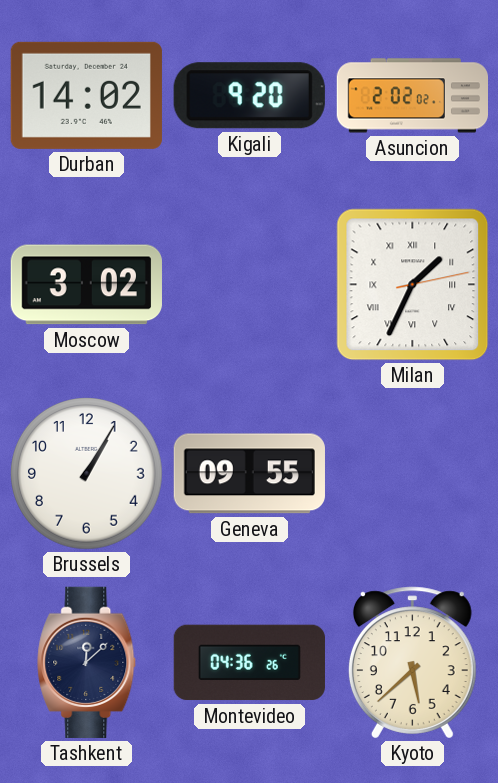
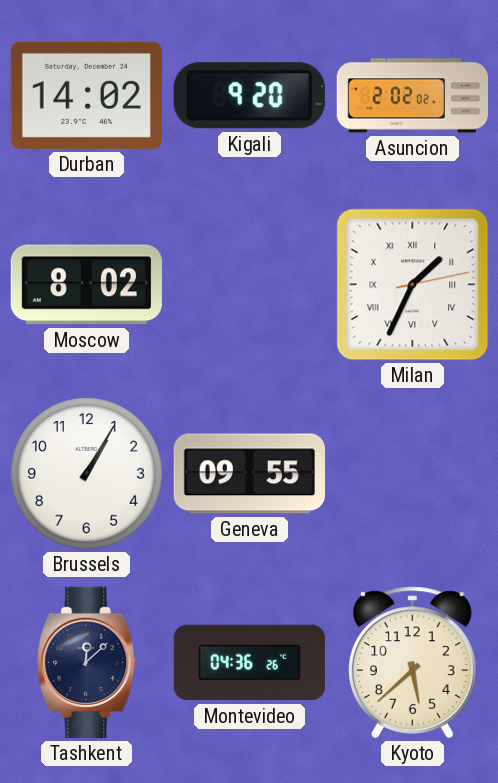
Moscow: 3:02 -> 8:02
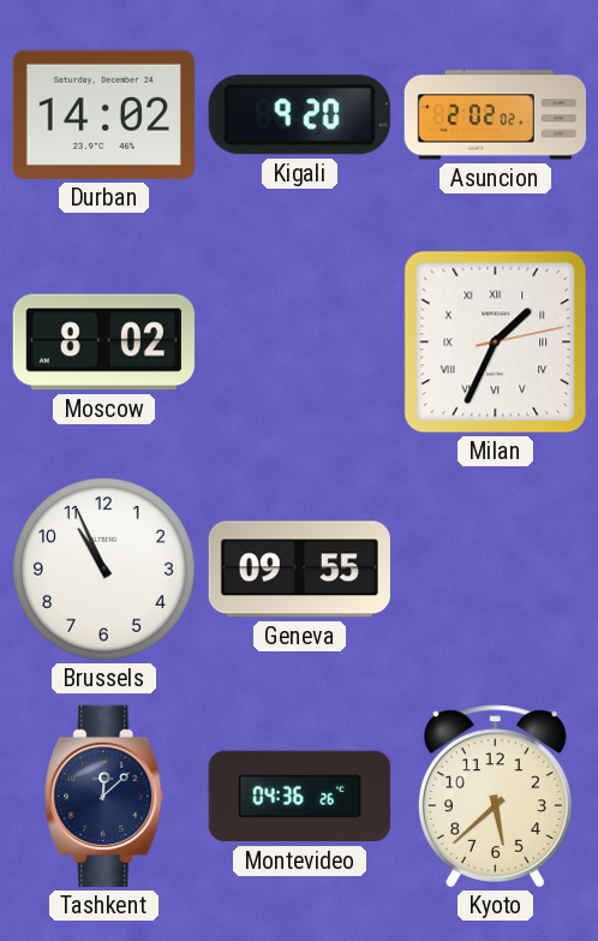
Brussels: 1:05 -> 10:56
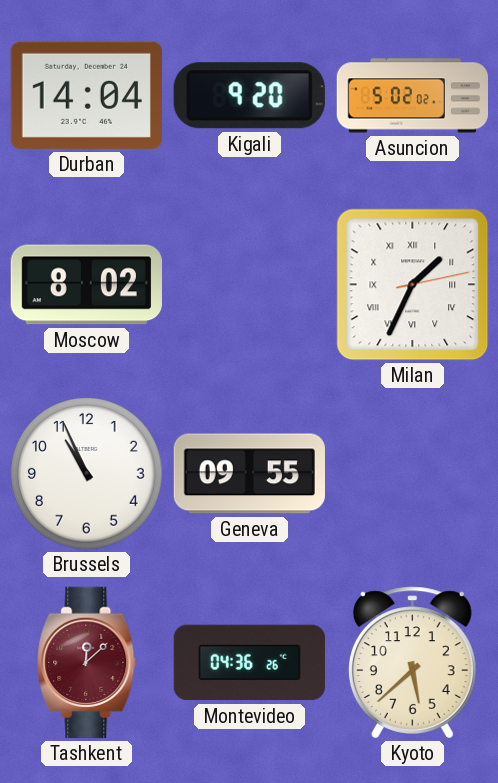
Durban: 14:02 -> 14:04
Asuncion: 2:02 -> 5:02
Tashkent dial: navy -> burgundy
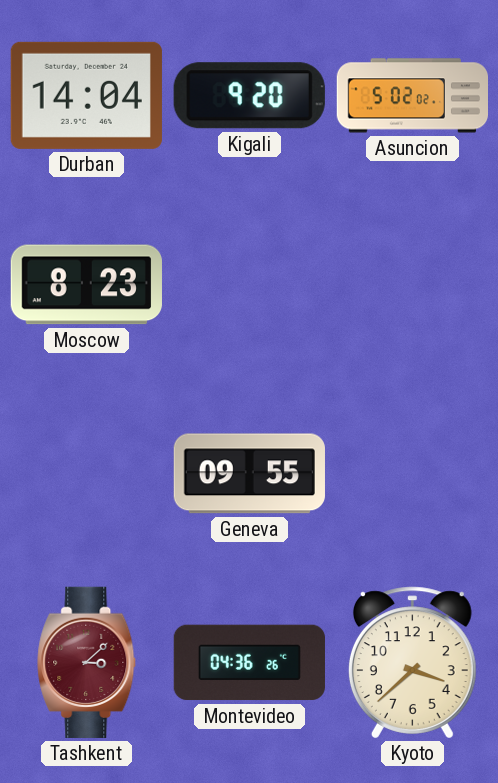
Moscow: 8:02 -> 8:23
Milan: 1:34 -> none
Brussels: 10:56 -> none
Tashkent: 12:08 -> 3:08
Kyoto: 5:38 -> 3:38
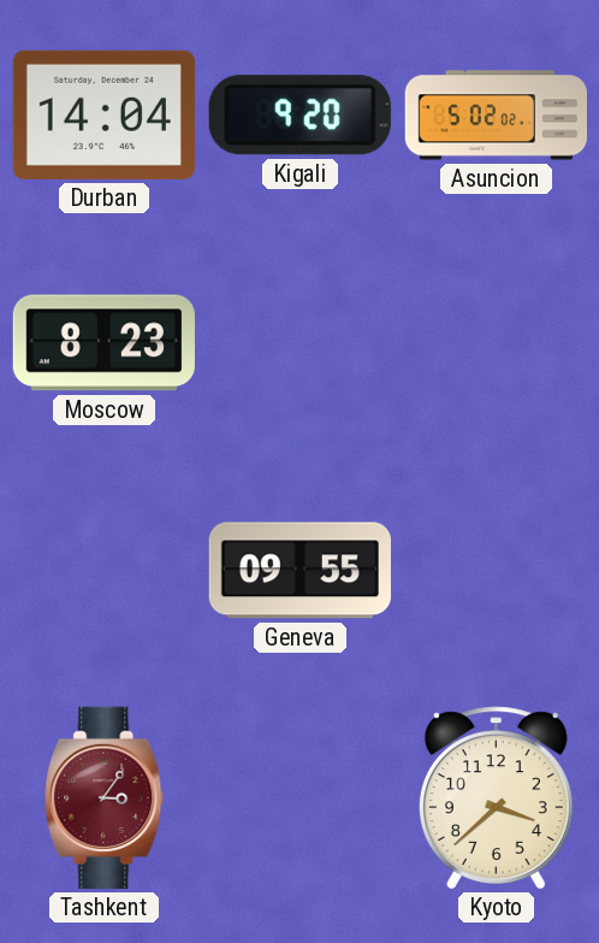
Tashkent: 3:08 -> 3:06
Montevideo: 04:36 -> none
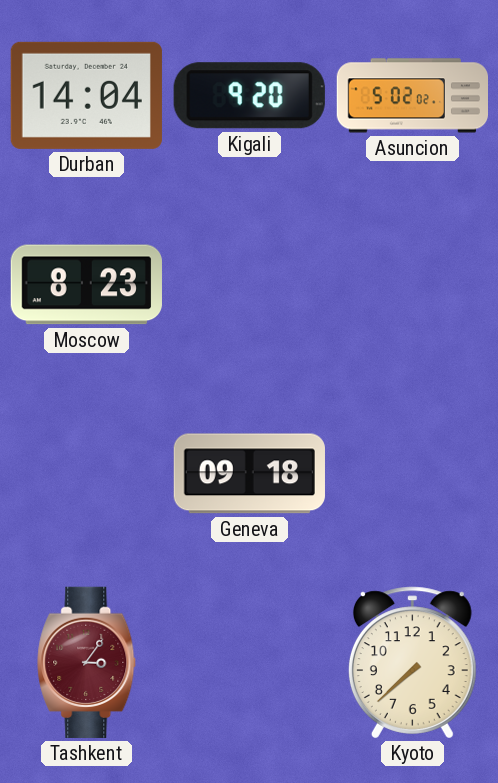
Geneva: 09:55 -> 09:18
Kyoto: 3:38 -> 7:38
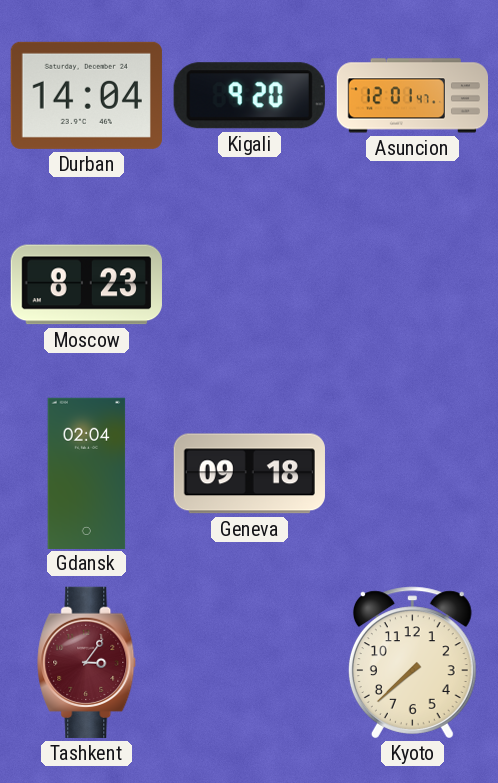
Asuncion: 5:02 -> 12:01
Gdansk: none -> 02:04
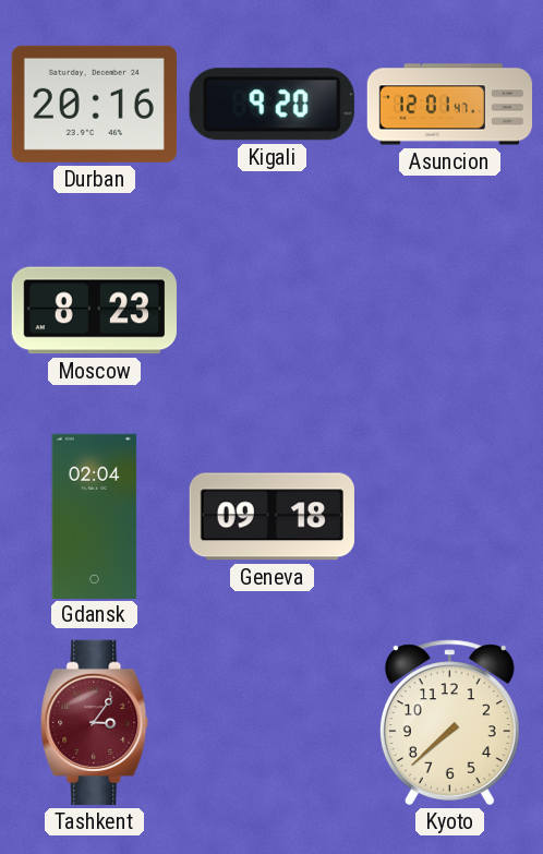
Durban: 14:04 -> 20:16
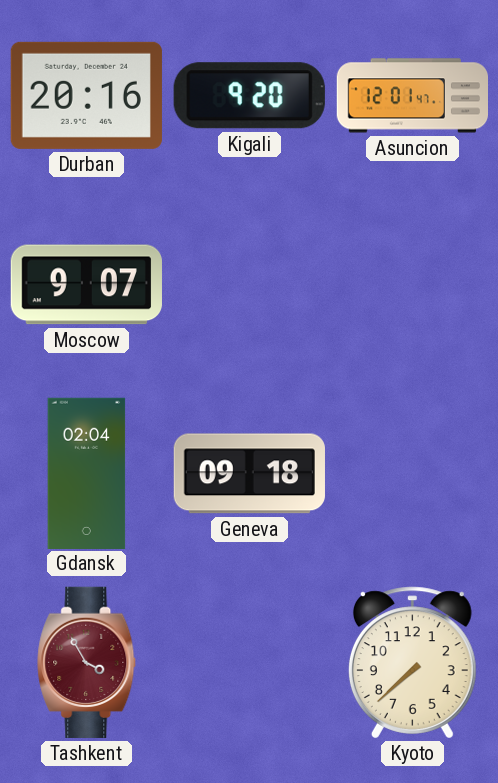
Moscow: 8:23 -> 9:07
Tashkent: 3:06 -> 3:55
